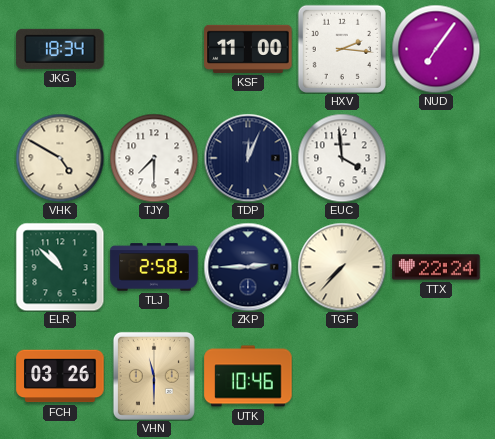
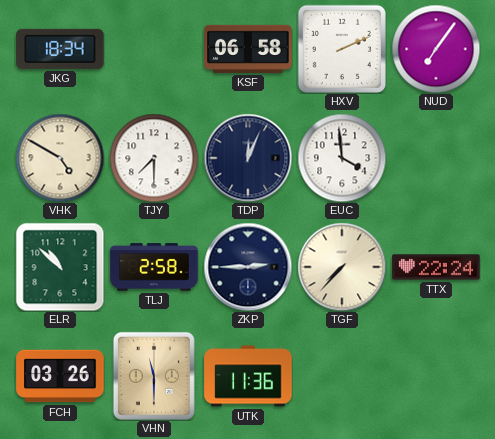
KSF: 11:00 -> 06:58
HXV: 2:16 -> 2:11
UTK: 10:46 -> 11:36
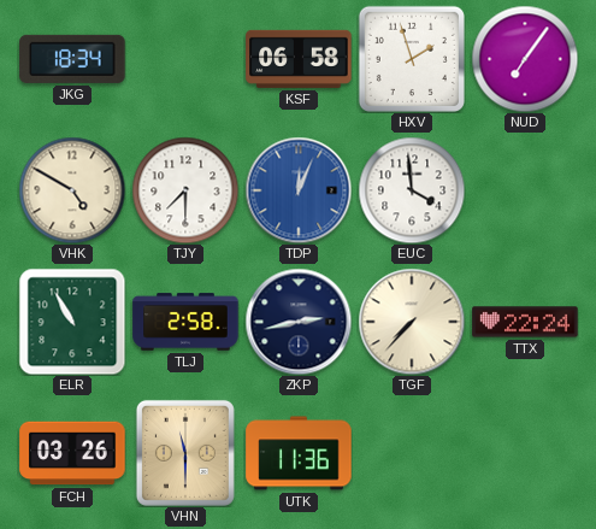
HXV: 2:11 -> 1:57
TDP dial: navy -> blue
ELR: 10:52 -> 10:55
ZKP: 2:45 -> 2:43
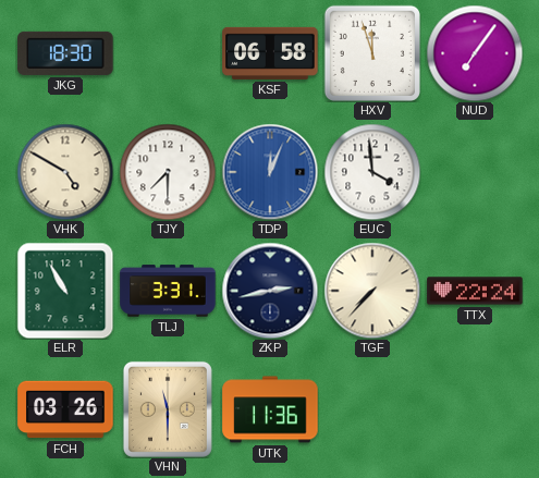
JKG: 18:34 -> 18:30
HXV: 1:57 -> 11:57
TLJ: 2:58 -> 3:31
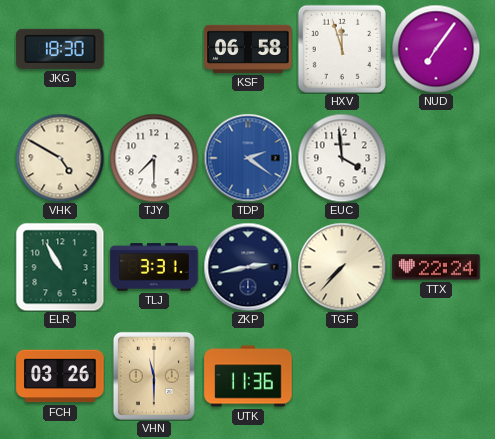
TDP: 12:04 -> 2:21
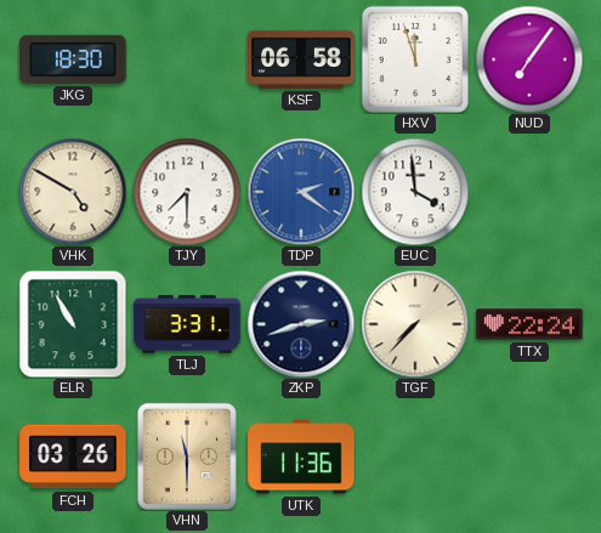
ZKP: 2:43 -> 2:42
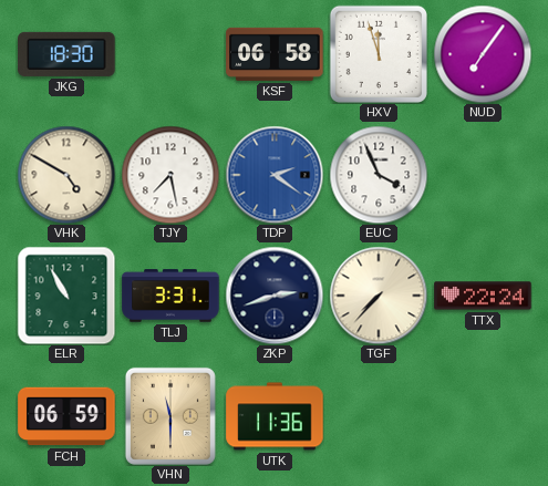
TJY: 7:30 -> 7:28
EUC: 3:59 -> 3:56
FCH: 03:26 -> 06:59
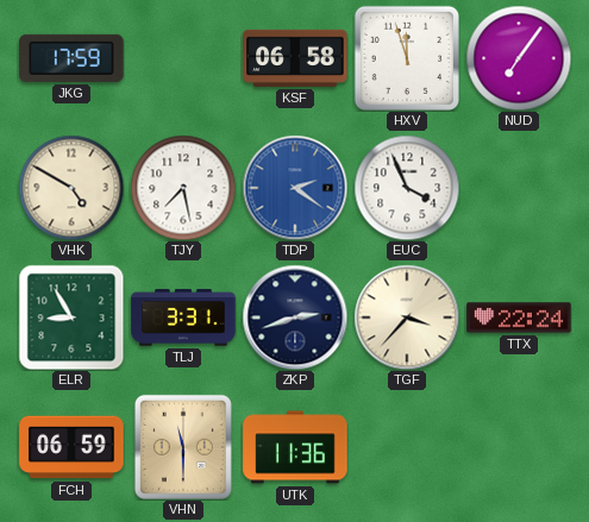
JKG: 18:30 -> 17:59
ELR: 10:55 -> 8:55
TGF: 7:37 -> 3:37
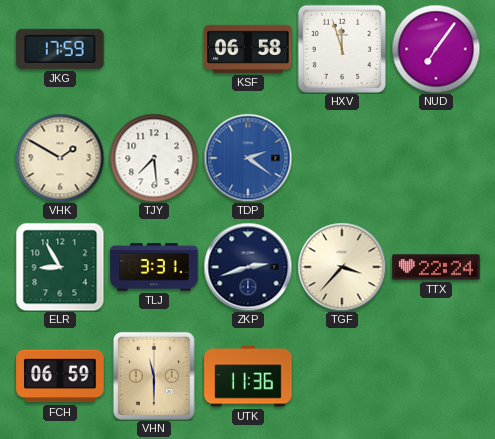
VHK: 4:50 -> 1:50
TJY: 7:28 -> 7:29
EUC: 3:56 -> none
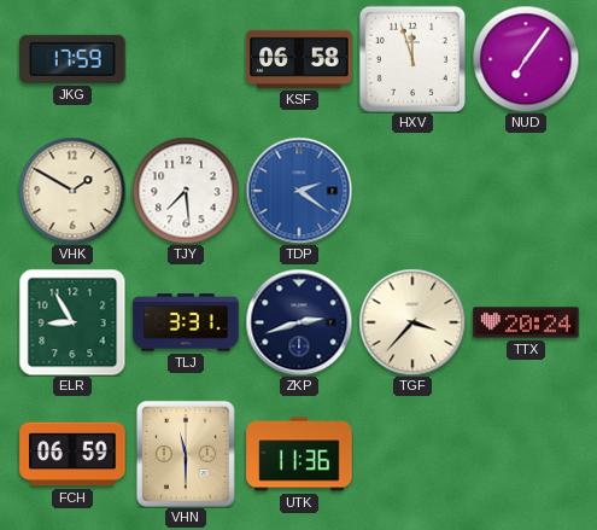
TTX: 22:24 -> 20:24
